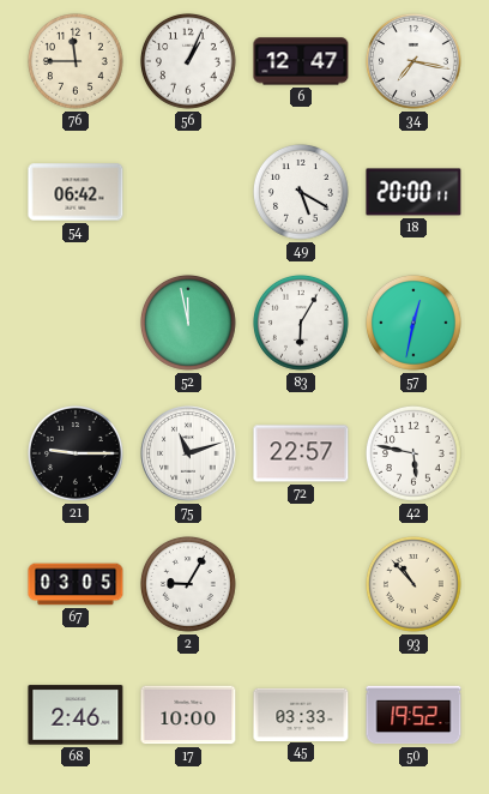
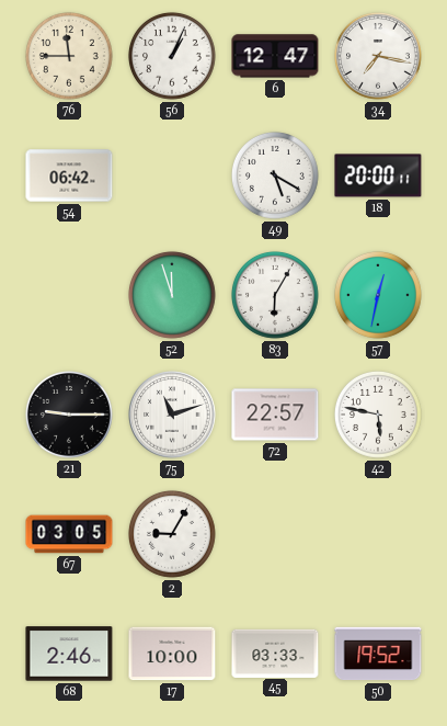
52: 11:58 -> 11:57
93: 10:53 -> none
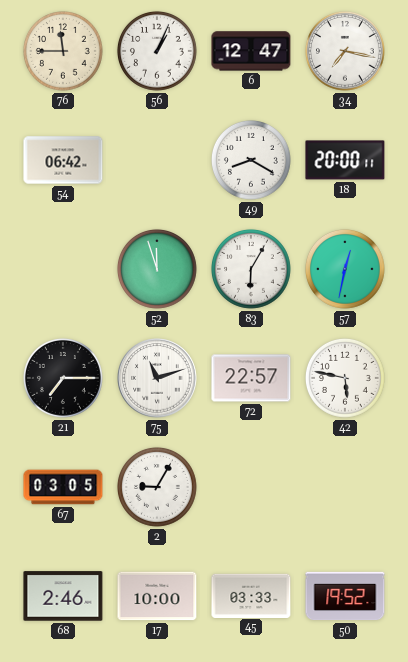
49: 5:20 -> 8:20
21: 9:15 -> 7:15
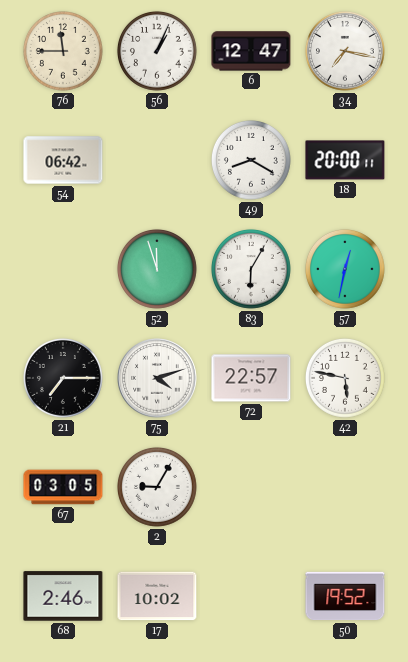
75: 11:12 -> 4:12
17: 10:00 -> 10:02
45: 03:33 -> none
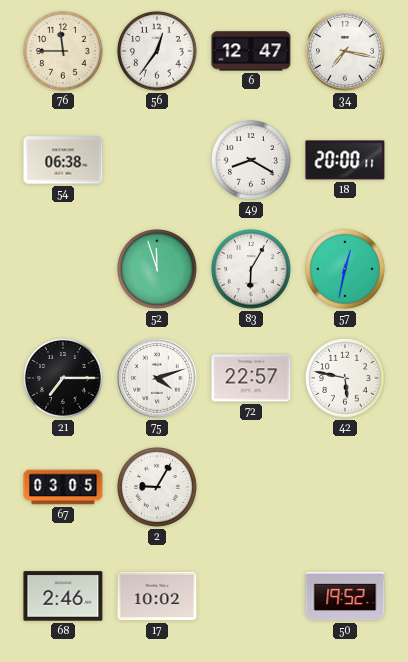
56: 1:04 -> 12:36
54: 06:42 -> 06:38
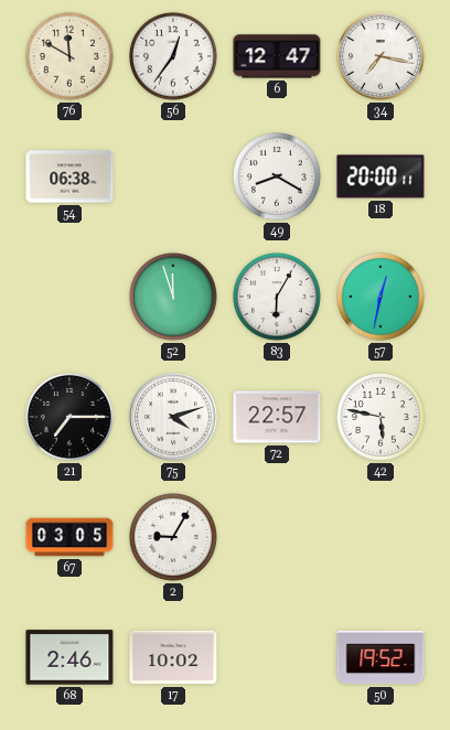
76: 11:45 -> 11:50
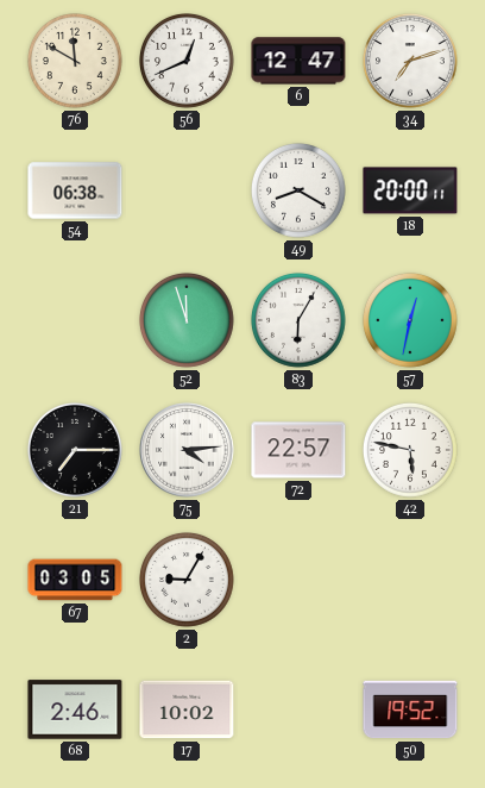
56: 12:36 -> 12:41
34: 7:17 -> 7:12
75: 4:12 -> 4:14
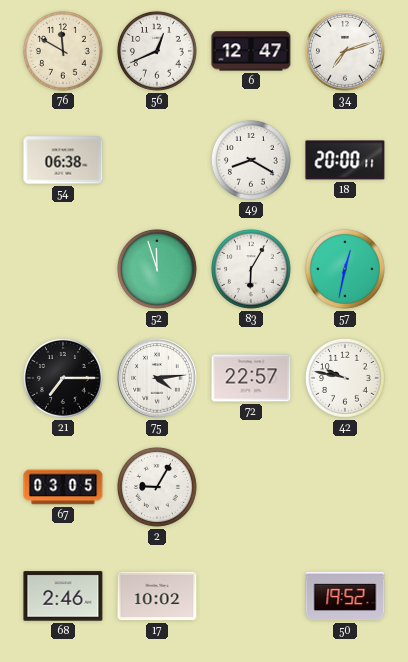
42: 5:47 -> 9:47
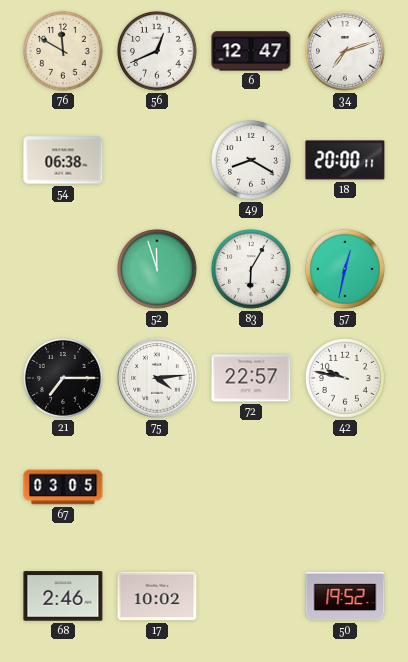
2: 9:05 -> none
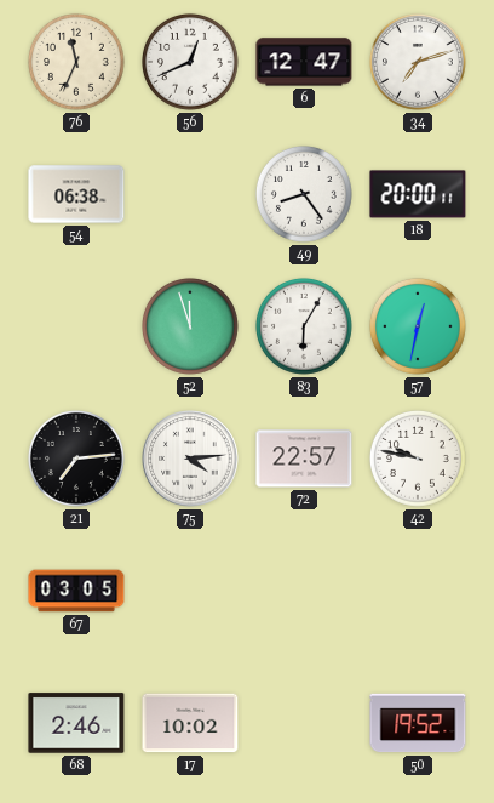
76: 11:50 -> 11:34
49: 8:20 -> 8:24
21: 7:15 -> 7:14
